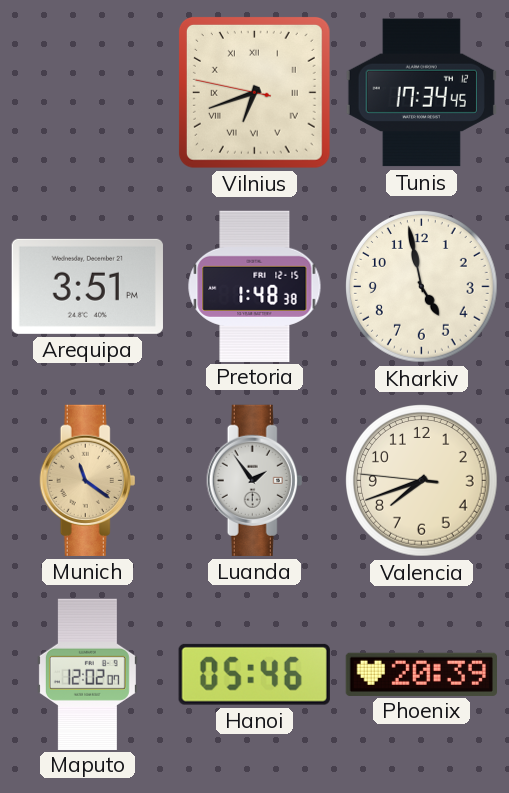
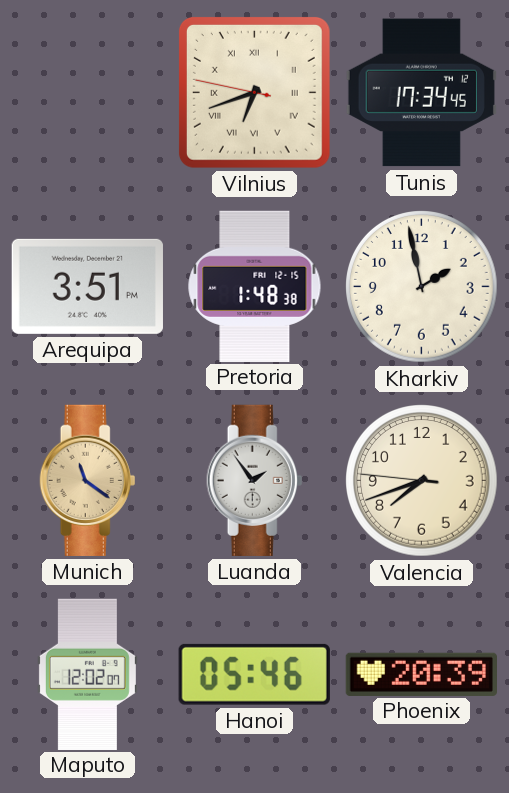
Kharkiv: 4:58 -> 1:58
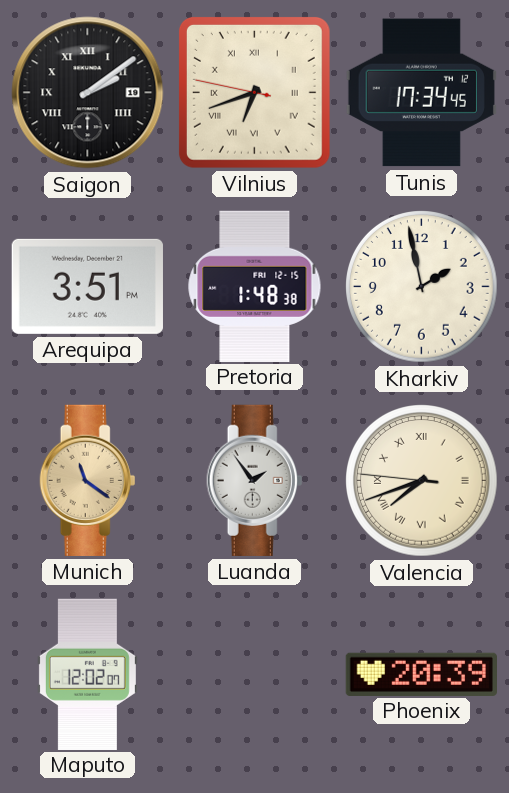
Saigon: none -> 2:09
Valencia numerals: Arabic -> Roman
Hanoi: 05:46 -> none
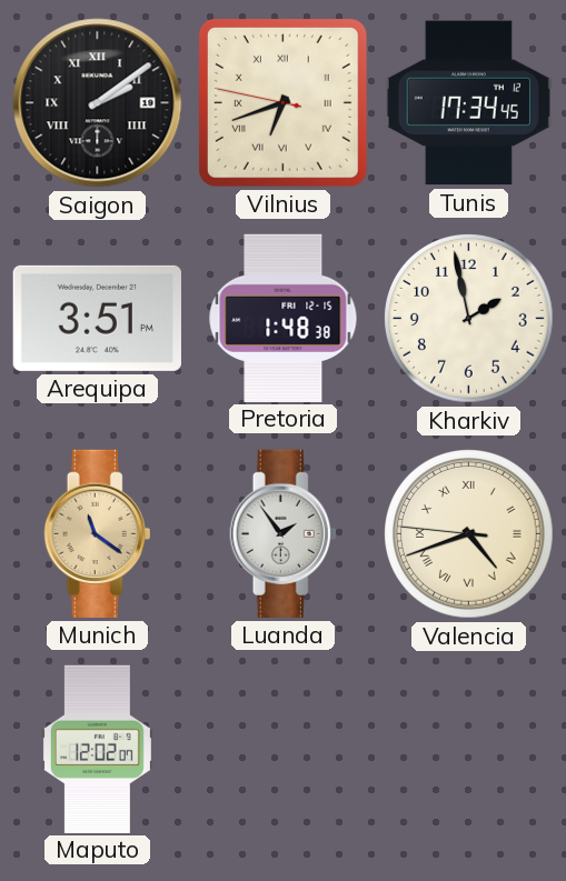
Valencia: 7:41 -> 4:41
Phoenix: 20:39 -> none
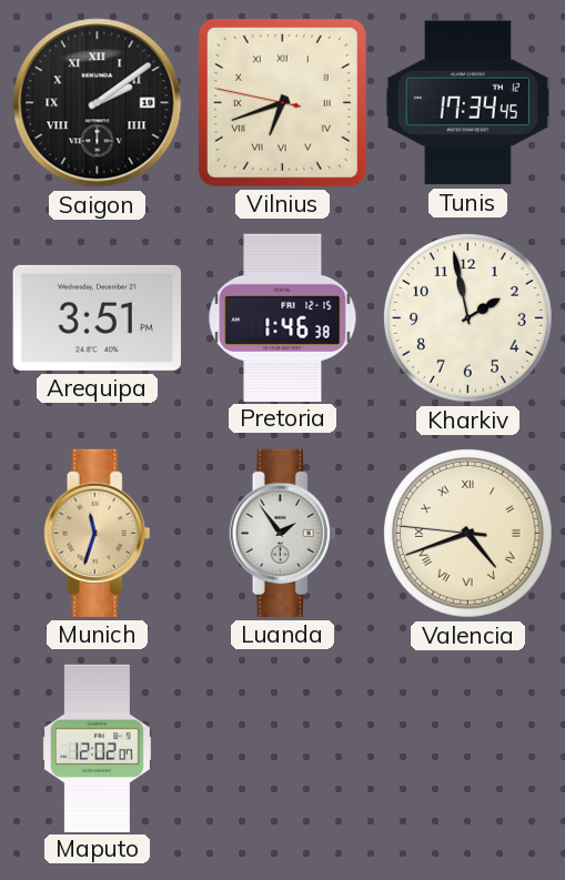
Pretoria: 1:48 -> 1:46
Munich: 11:21 -> 11:33
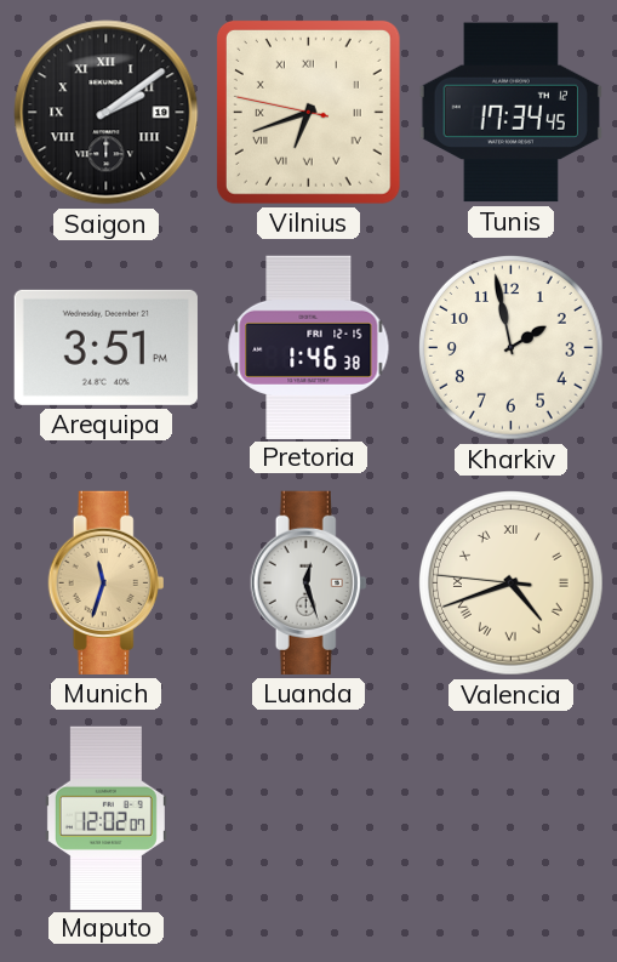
Luanda: 1:54 -> 12:27
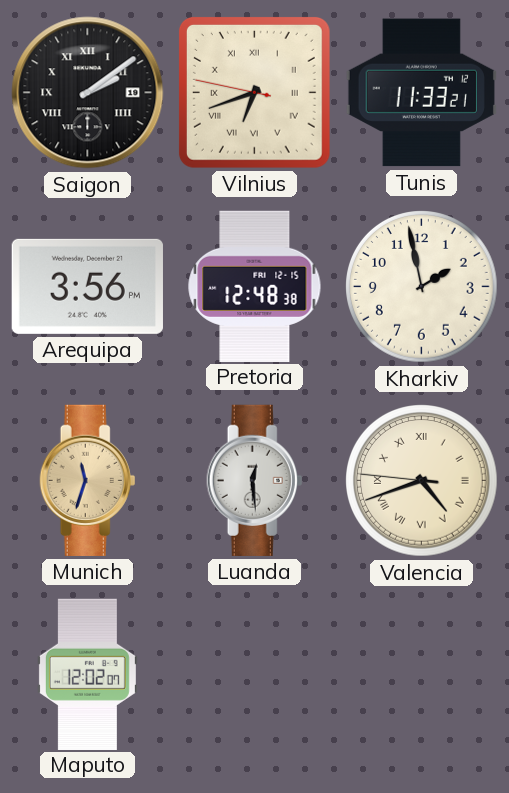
Tunis: 17:34 -> 11:33
Arequipa: 3:51 -> 3:56
Pretoria: 1:46 -> 12:48
Luanda: 12:27 -> 12:29
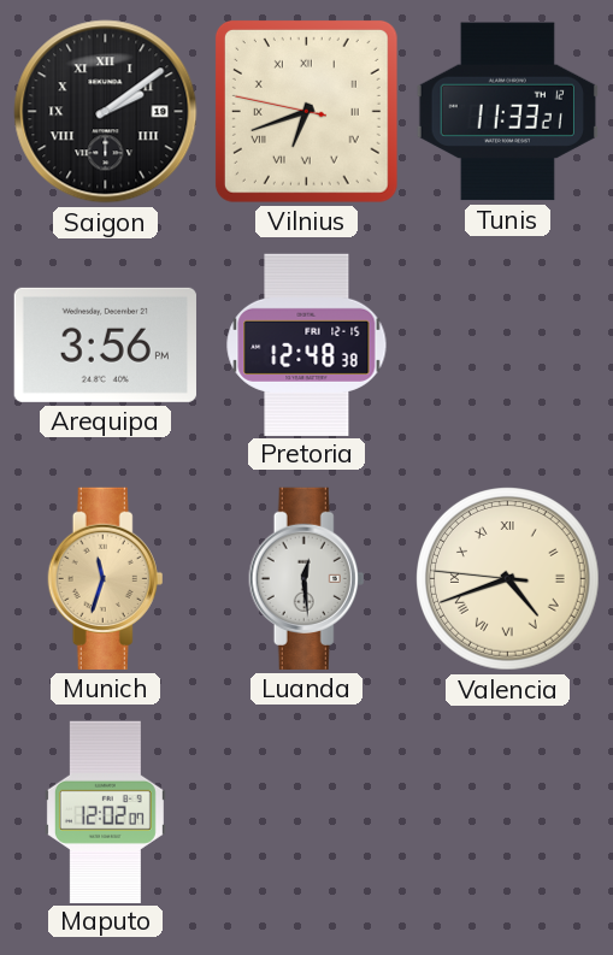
Kharkiv: 1:58 -> none
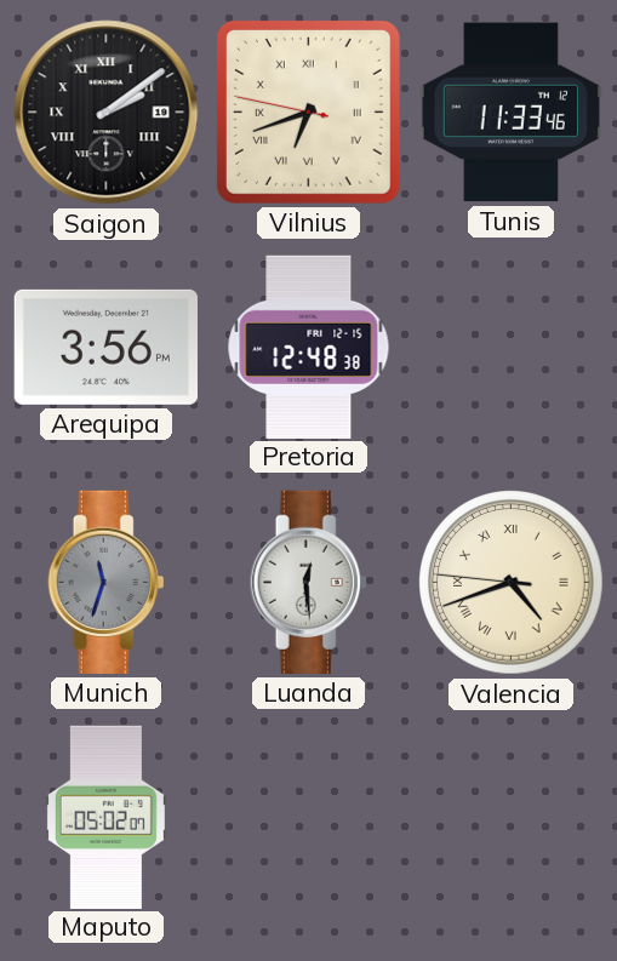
Tunis: 11:33:21 -> 11:33:46
Munich dial: champagne -> grey
Maputo: 12:02 -> 05:02
